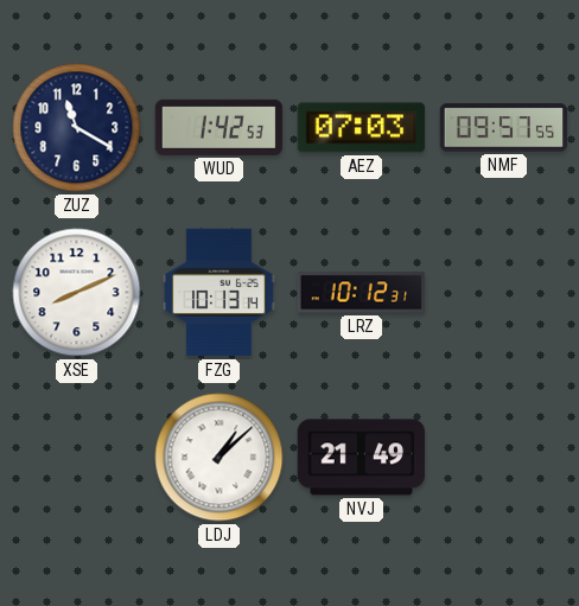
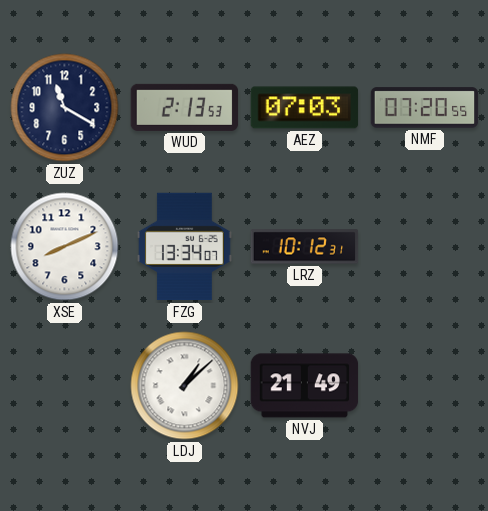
WUD: 1:42 -> 2:13
NMF: 09:57 -> 07:20
FZG: 10:13 -> 13:34
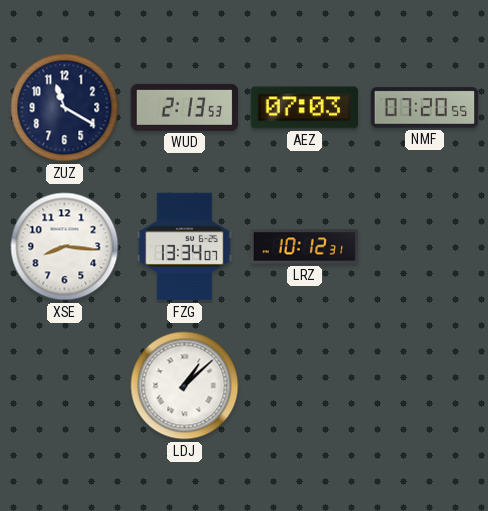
XSE: 8:11 -> 8:16
NVJ: 21:49 -> none
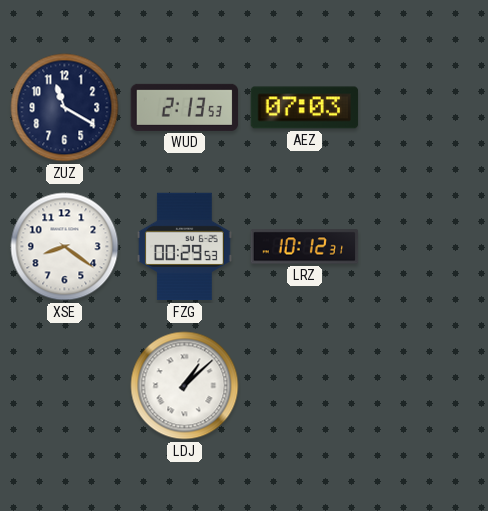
NMF: 07:20 -> none
XSE: 8:16 -> 8:21
FZG: 13:34 -> 00:29
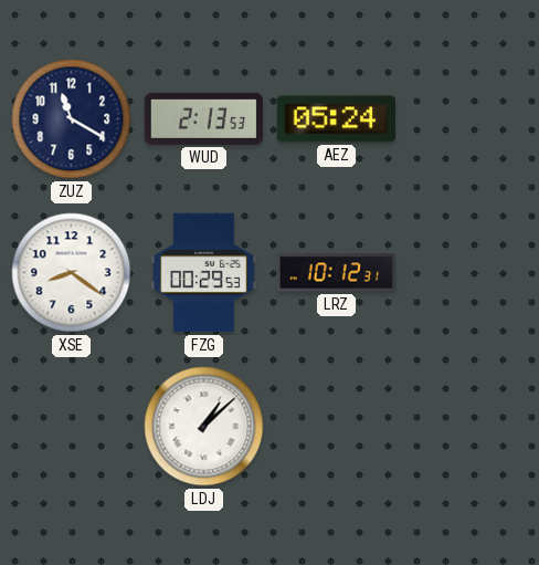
AEZ: 07:03 -> 05:24
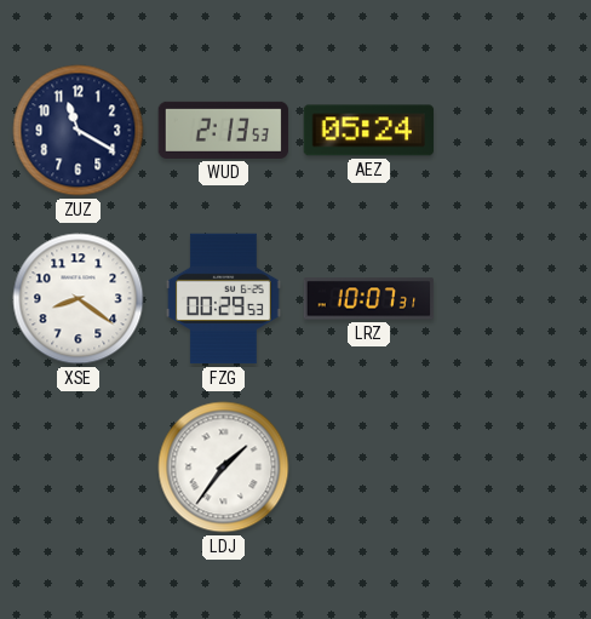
LRZ: 10:12 -> 10:07
LDJ: 1:08 -> 1:36
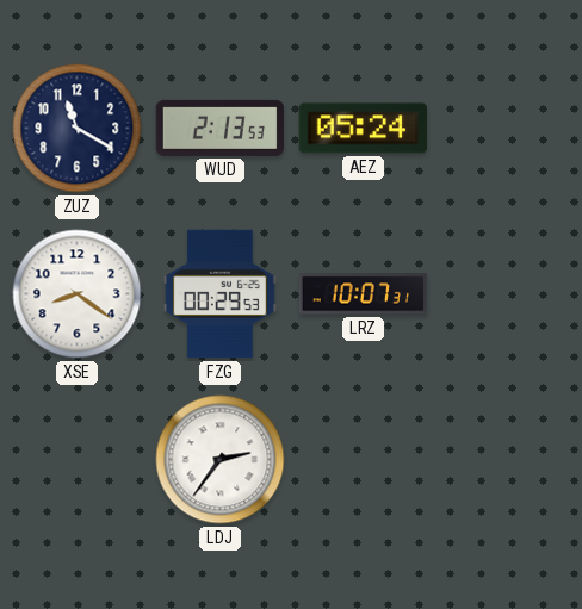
LDJ: 1:36 -> 2:36
